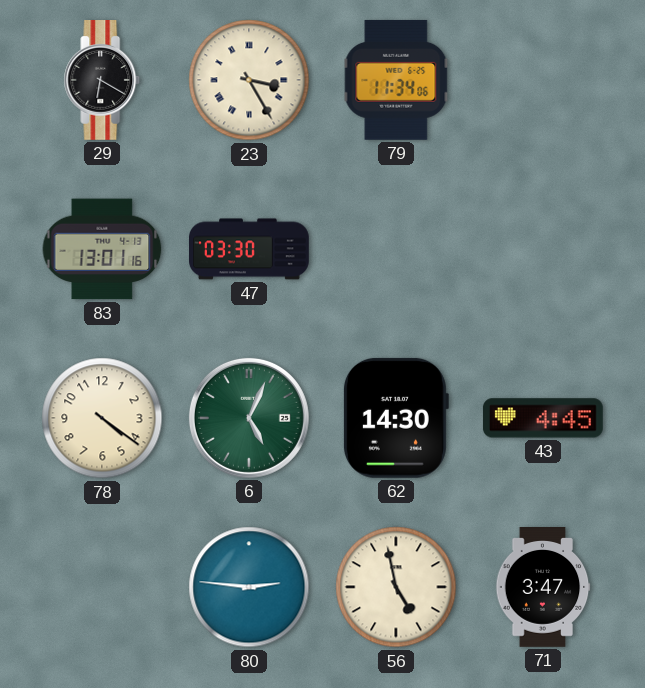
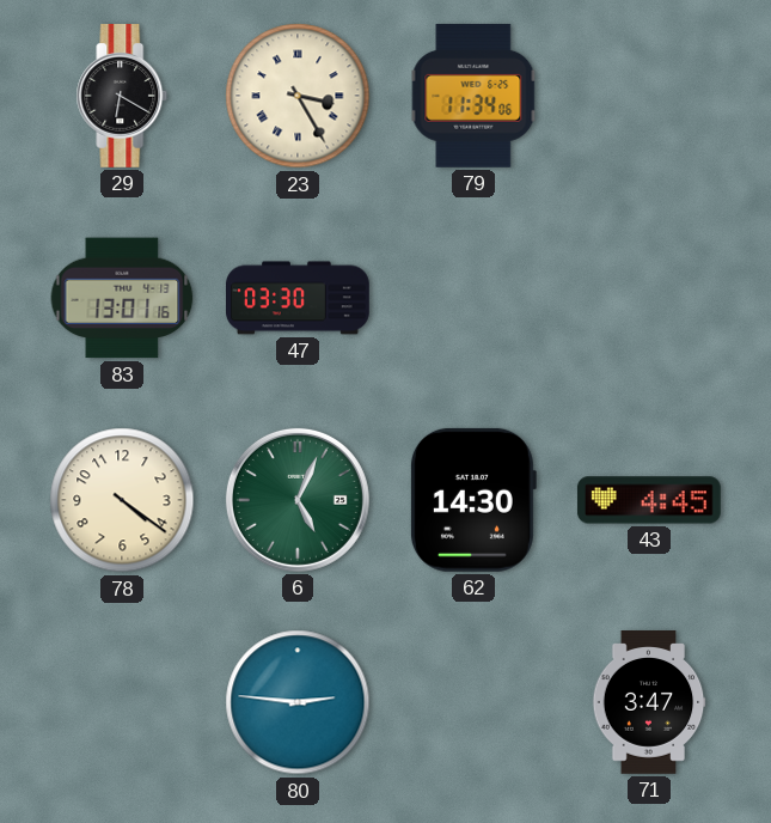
56: 4:58 -> none
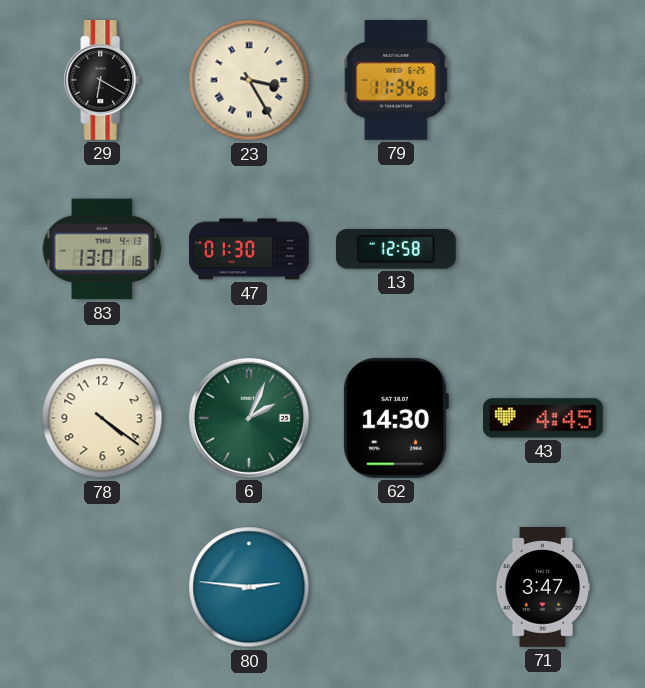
47: 03:30 -> 01:30
13: none -> 12:58
6: 5:04 -> 2:04
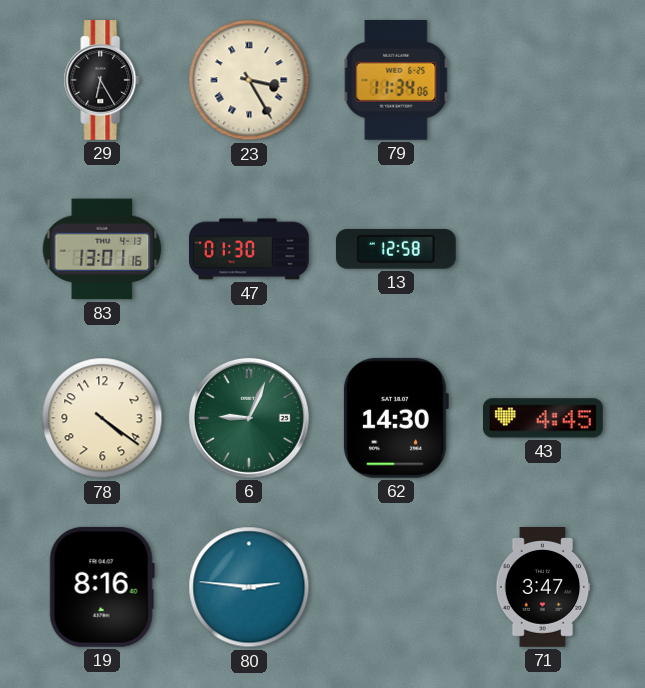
29: 6:20 -> 6:25
6: 2:04 -> 9:04
19: none -> 8:16
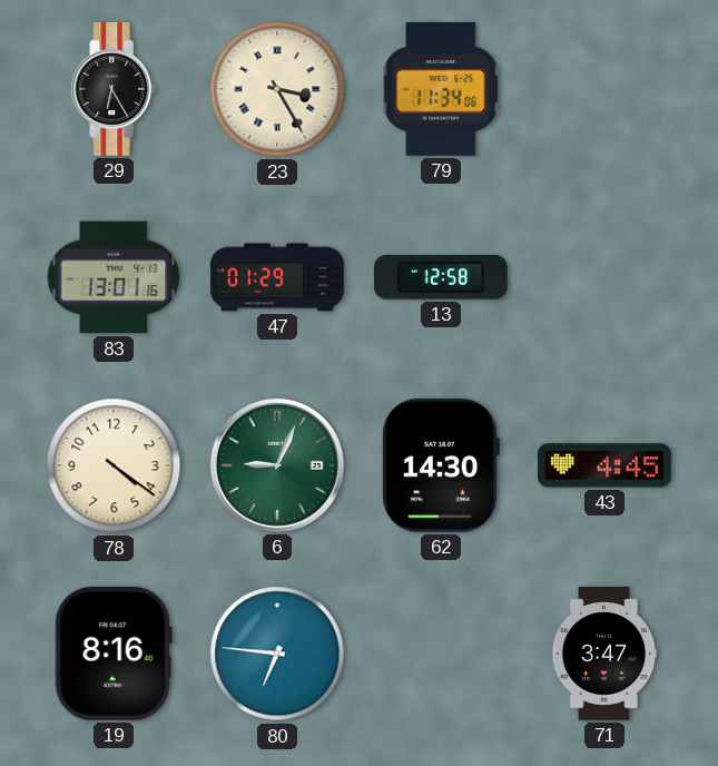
47: 01:30 -> 01:29
80: 2:46 -> 6:46
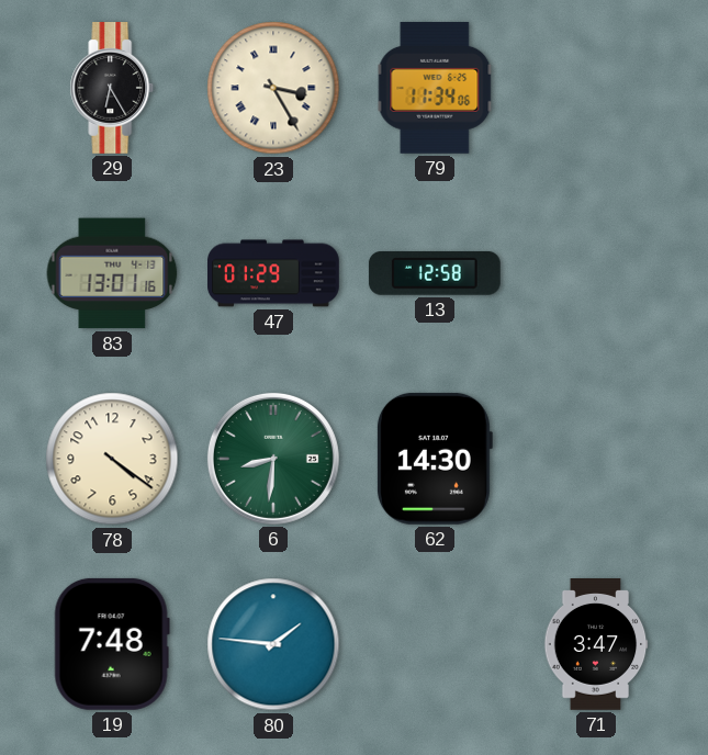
6: 9:04 -> 8:31
43: 4:45 -> none
19: 8:16 -> 7:48
80: 6:46 -> 1:46
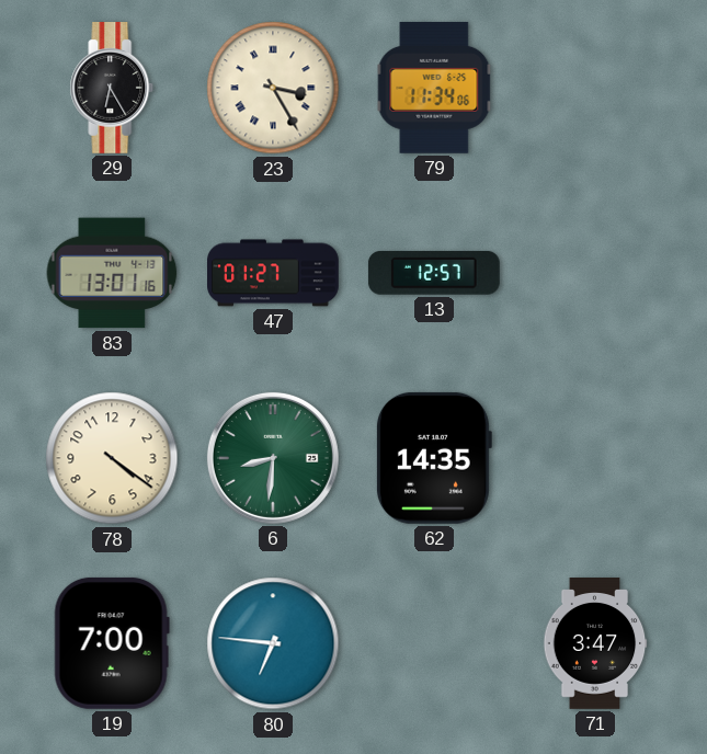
47: 01:29 -> 01:27
13: 12:58 -> 12:57
62: 14:30 -> 14:35
19: 7:48 -> 7:00
80: 1:46 -> 6:46
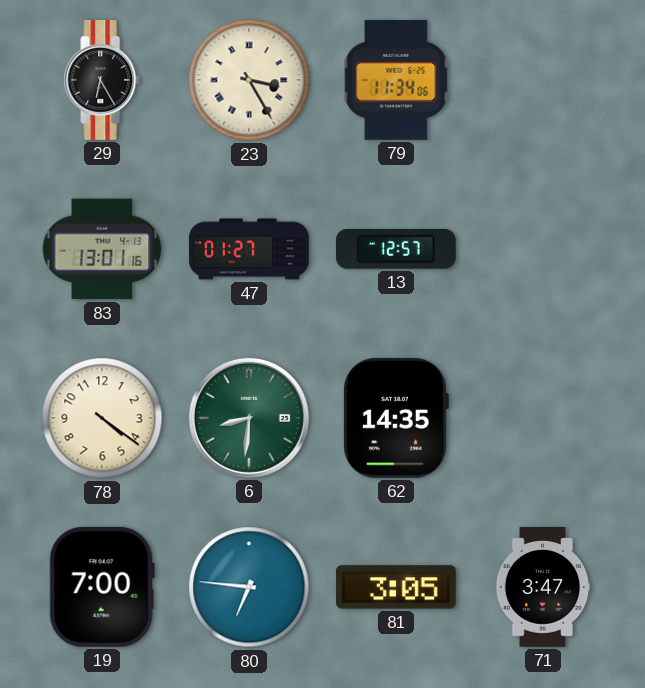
81: none -> 3:05
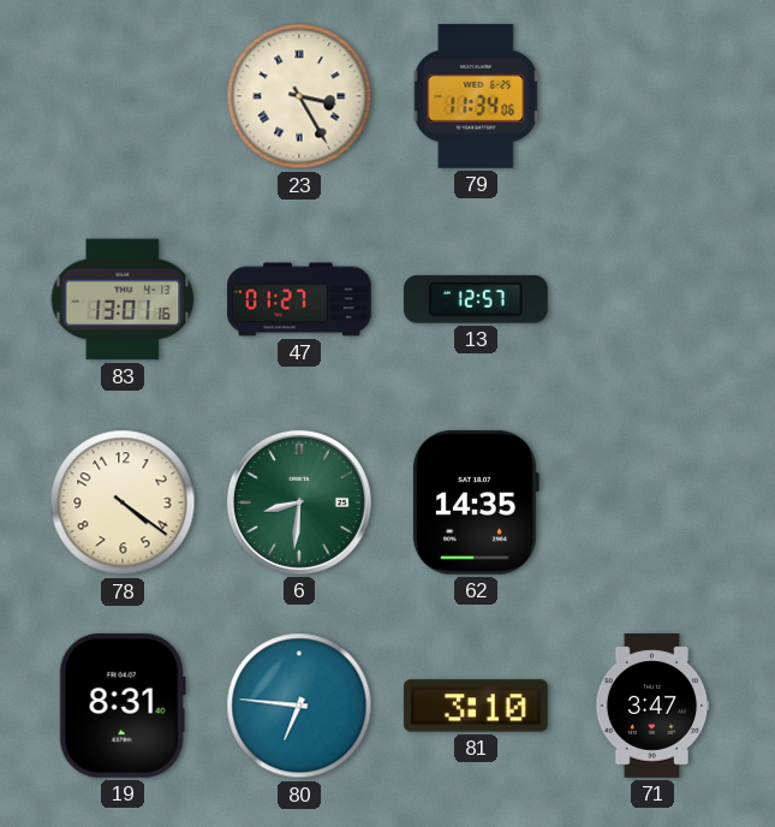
29: 6:25 -> none
19: 7:00 -> 8:31
81: 3:05 -> 3:10
